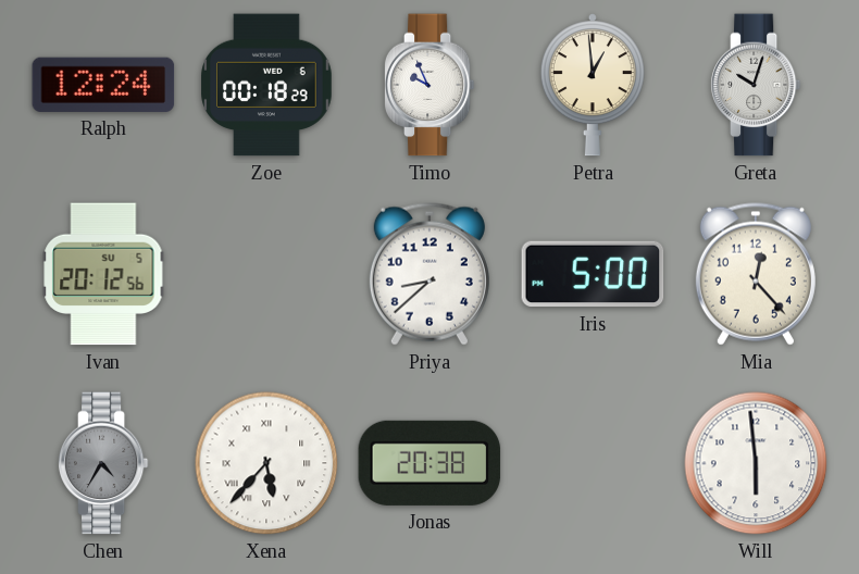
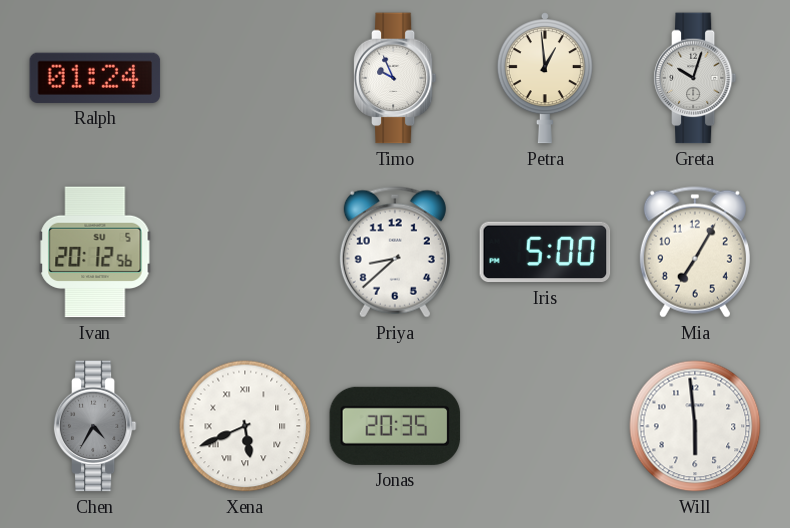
Ralph: 12:24 -> 01:24
Zoe: 00:18 -> none
Mia: 12:23 -> 7:05
Xena: 5:37 -> 5:41
Jonas: 20:38 -> 20:35
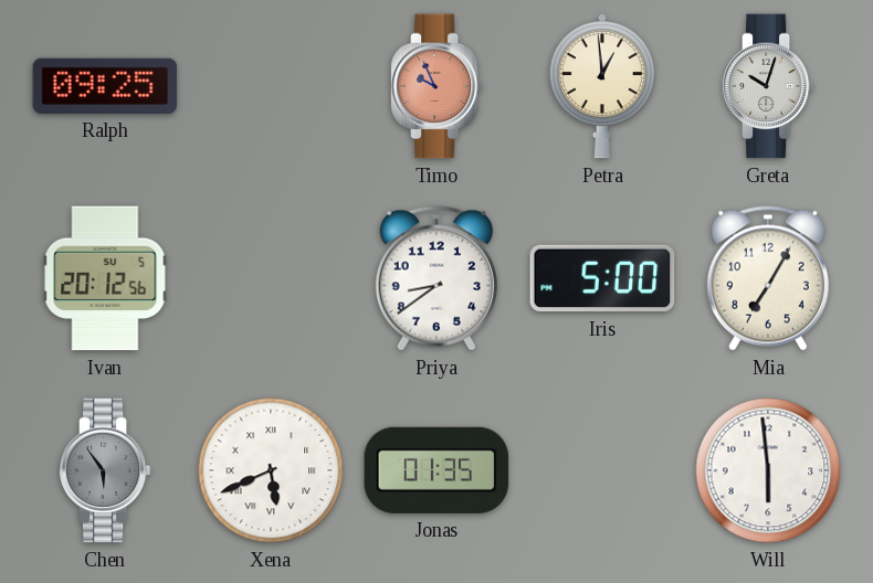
Ralph: 01:24 -> 09:25
Timo dial: white -> salmon
Priya: 8:38 -> 8:39
Chen: 4:35 -> 5:54
Jonas: 20:35 -> 01:35
